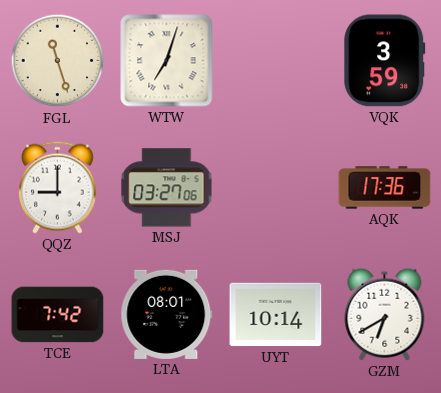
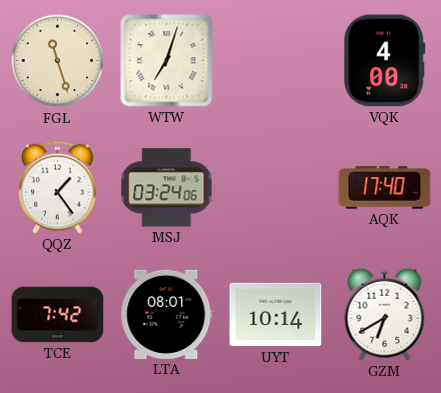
VQK: 3:59 -> 4:00
QQZ: 9:00 -> 1:24
MSJ: 03:27 -> 03:24
AQK: 17:36 -> 17:40
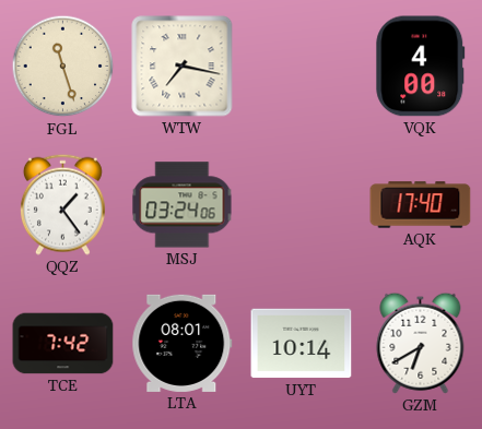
WTW: 7:03 -> 7:17
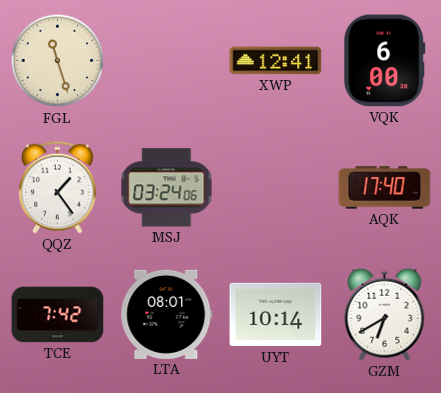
WTW: 7:17 -> none
XWP: none -> 12:41
VQK: 4:00 -> 6:00
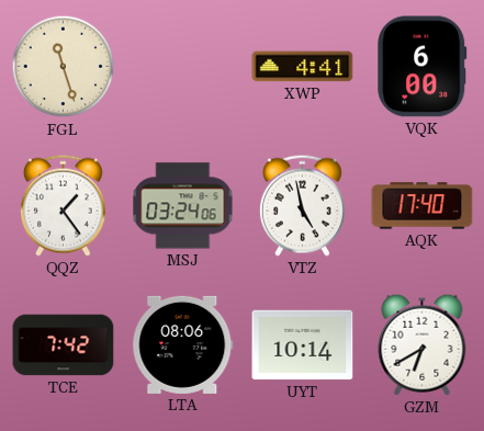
XWP: 12:41 -> 4:41
VTZ: none -> 4:58
LTA: 08:01 -> 08:06
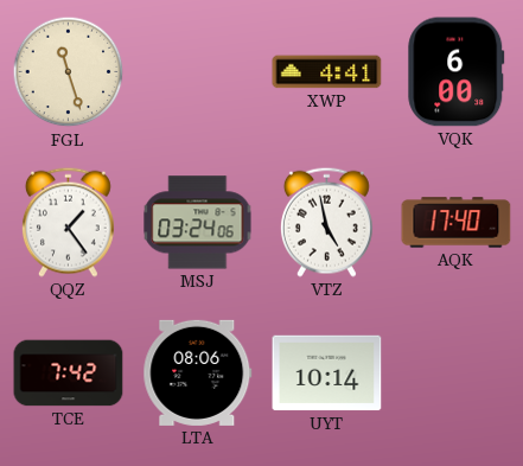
GZM: 6:40 -> none
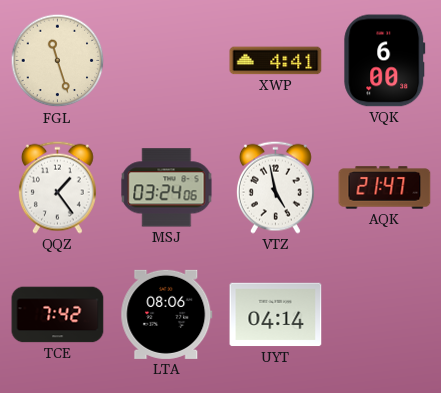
AQK: 17:40 -> 21:47
UYT: 10:14 -> 04:14
